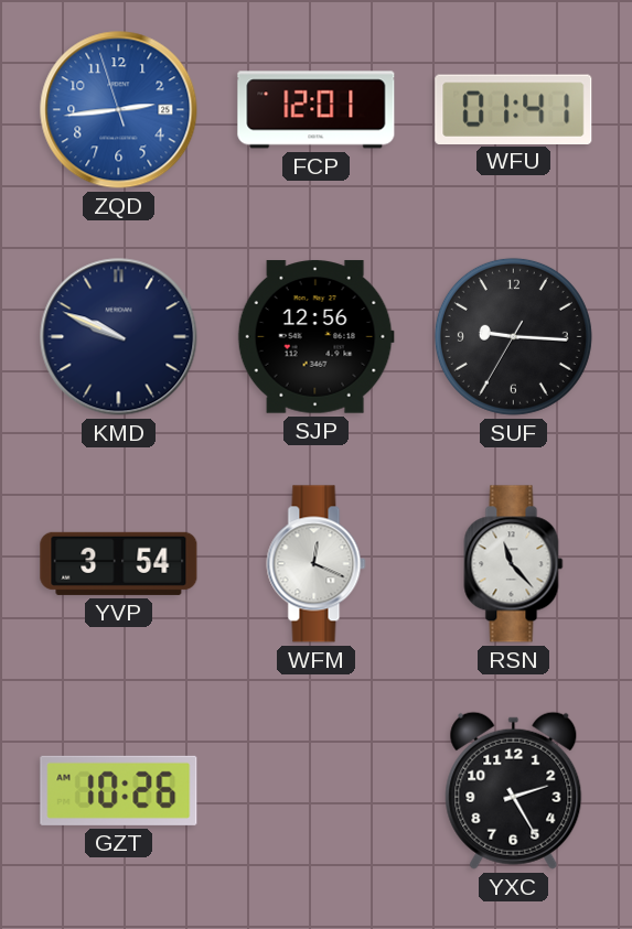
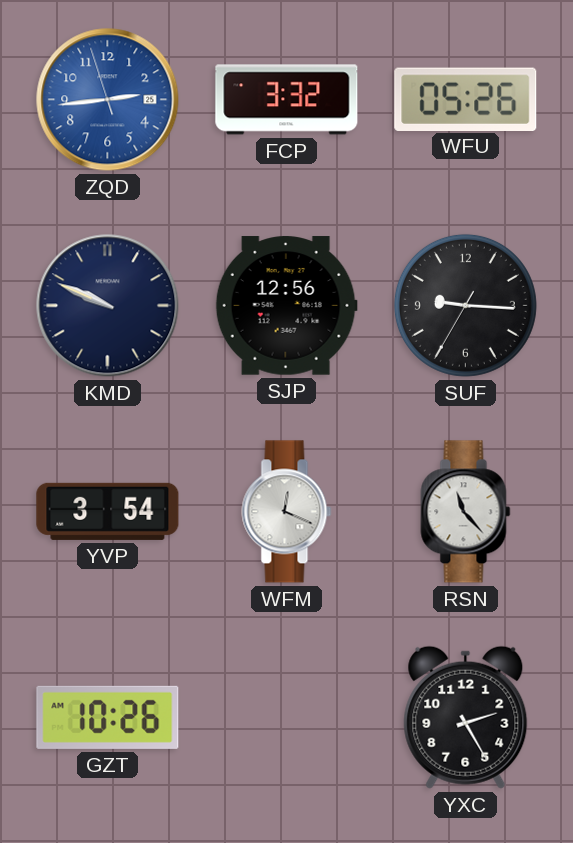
FCP: 12:01 -> 3:32
WFU: 01:41 -> 05:26
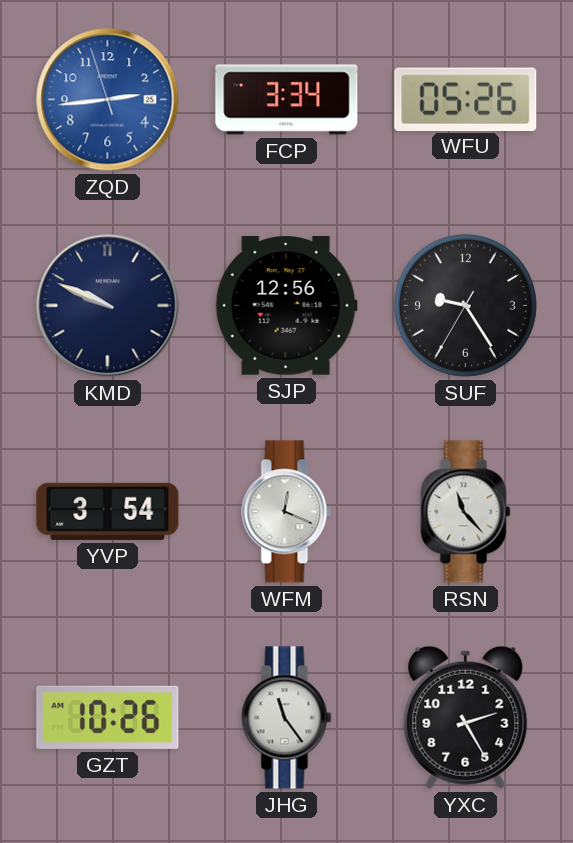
FCP: 3:32 -> 3:34
SUF: 9:15 -> 9:24
JHG: none -> 11:24
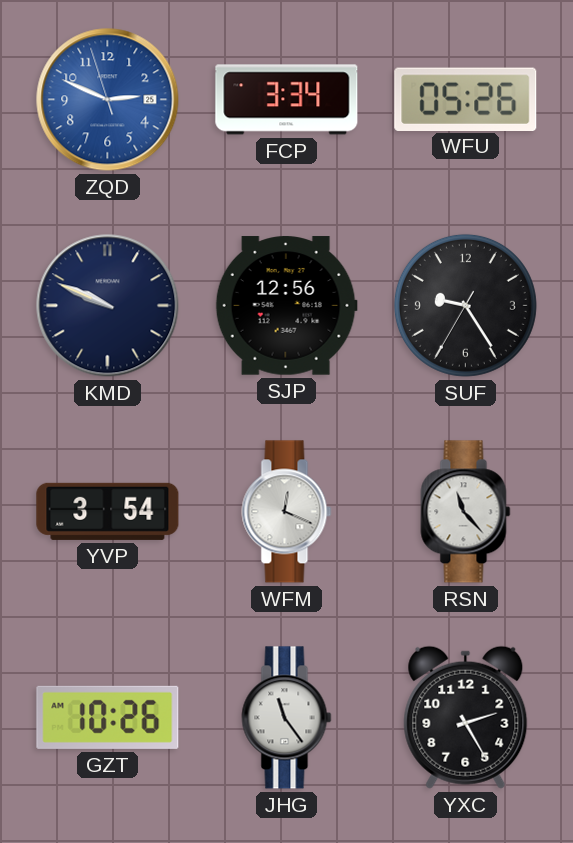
ZQD: 2:43 -> 2:48
